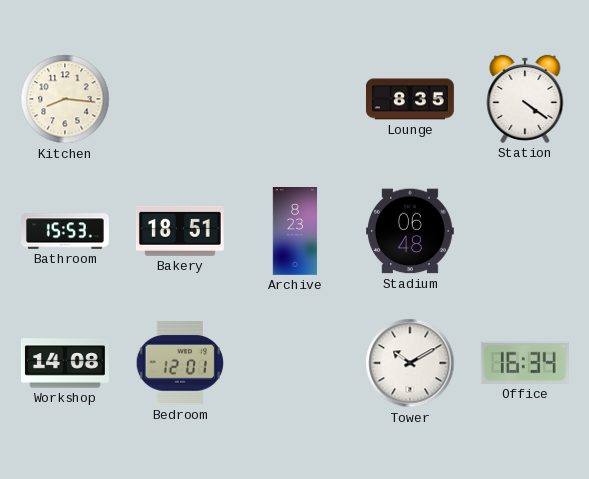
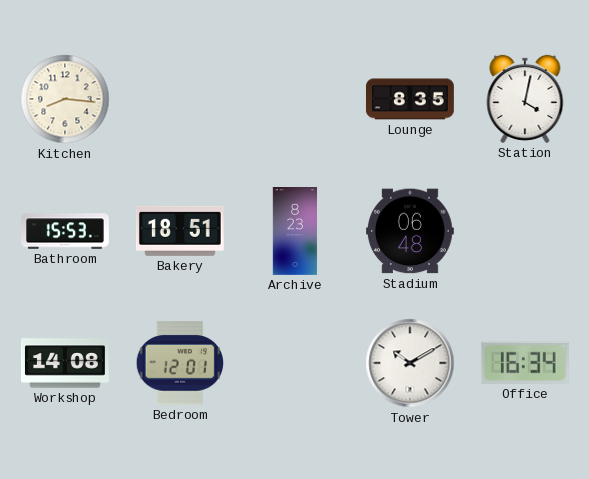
Station: 4:21 -> 4:02
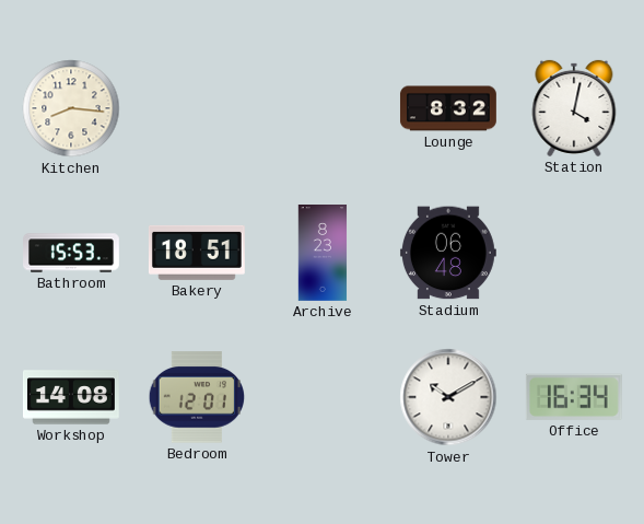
Lounge: 8:35 -> 8:32
